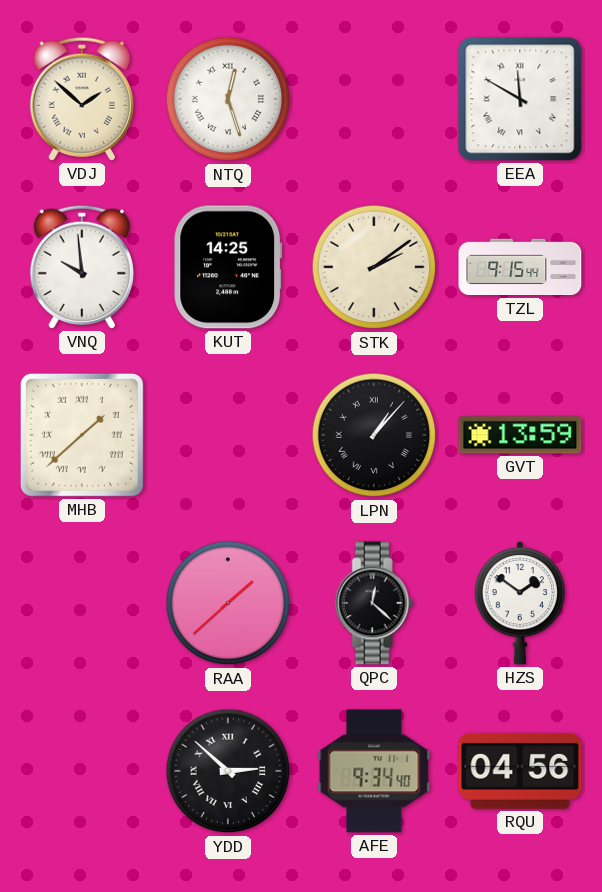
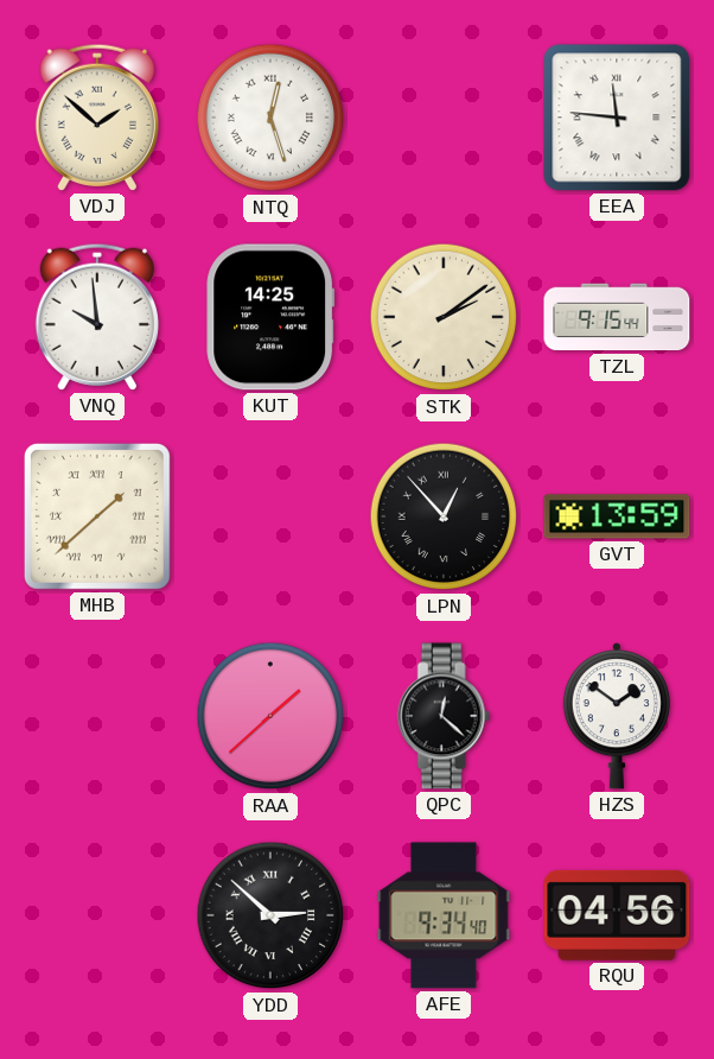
EEA: 11:50 -> 11:46
LPN: 1:07 -> 12:53
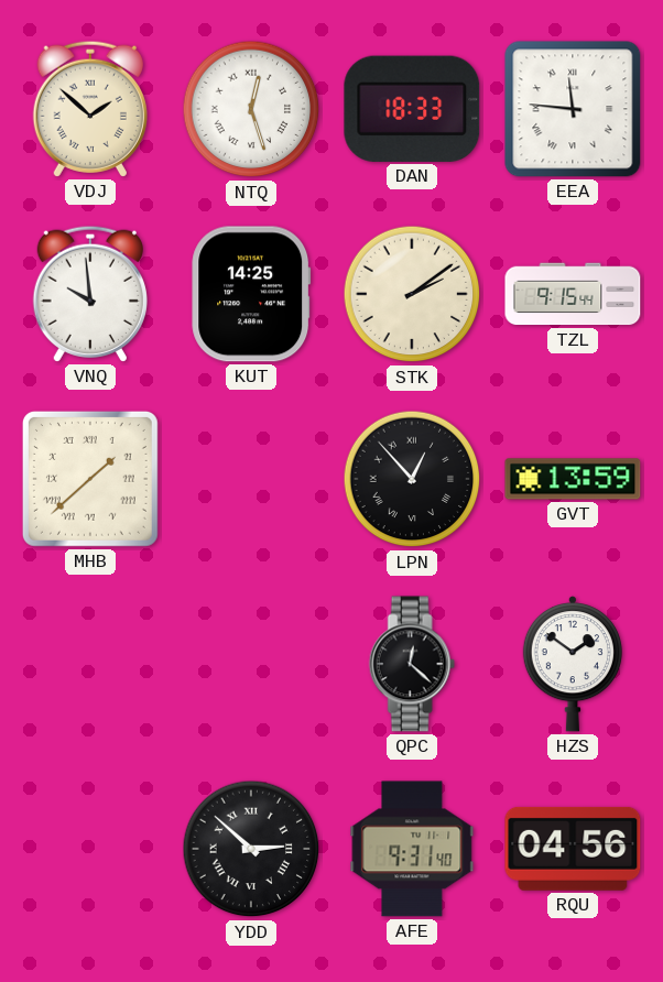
DAN: none -> 18:33
RAA: 1:38 -> none
AFE: 9:34 -> 9:31
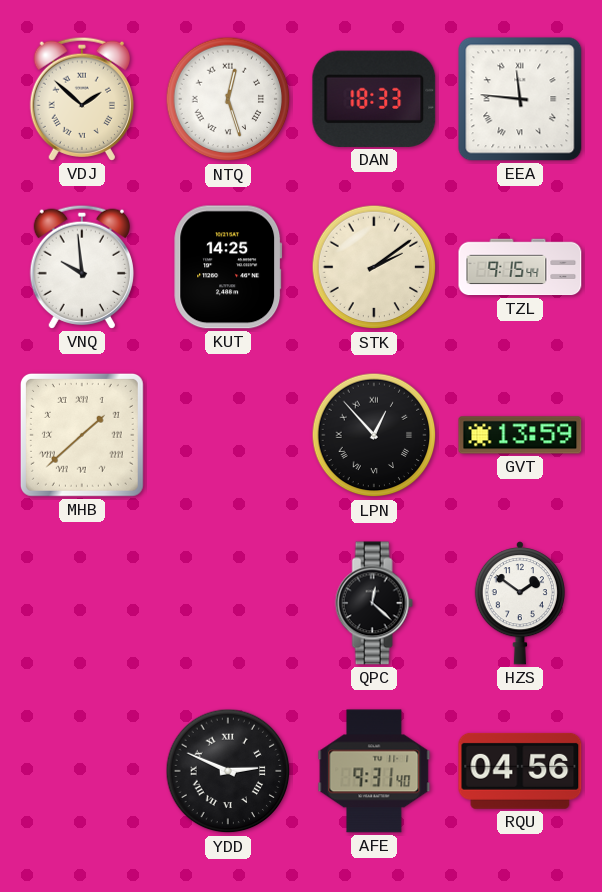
YDD: 2:52 -> 2:49
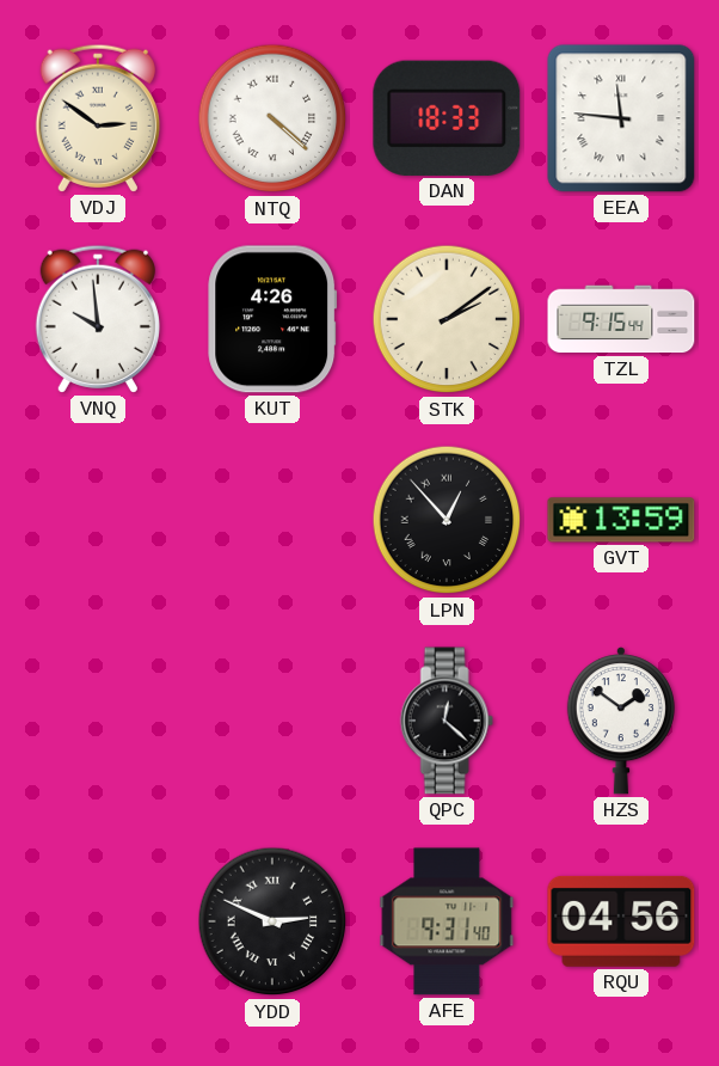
VDJ: 1:52 -> 2:51
NTQ: 12:27 -> 4:22
KUT: 14:25 -> 4:26
MHB: 1:38 -> none
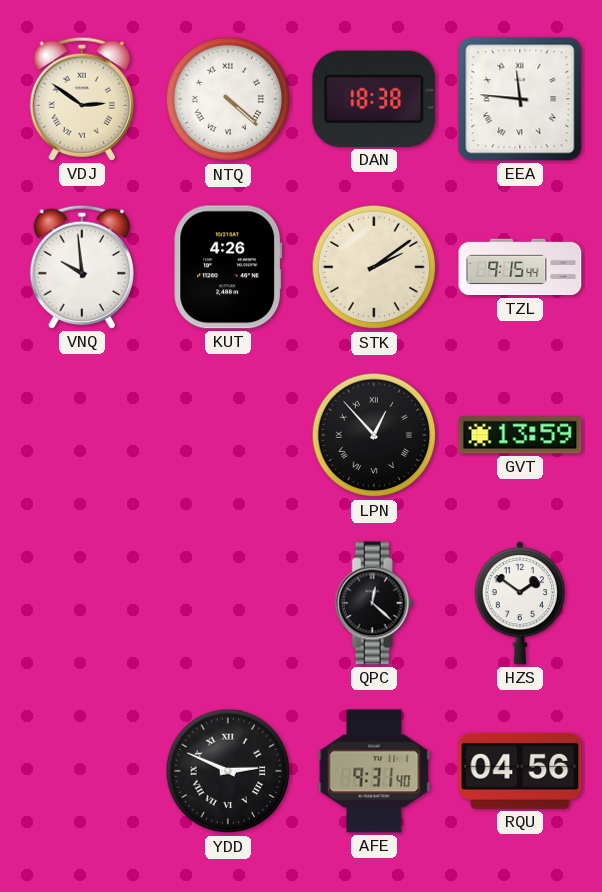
DAN: 18:33 -> 18:38
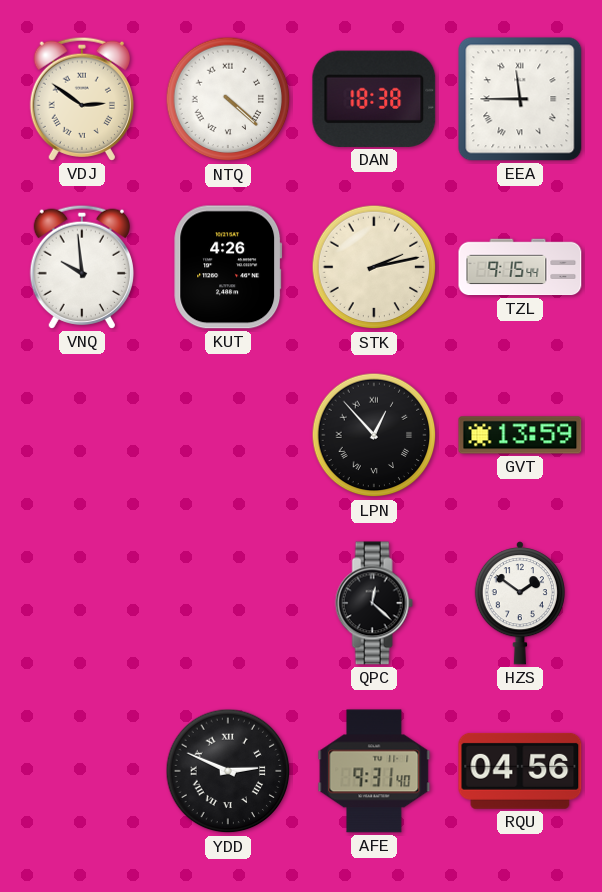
EEA: 11:46 -> 11:45
STK: 2:09 -> 2:13
